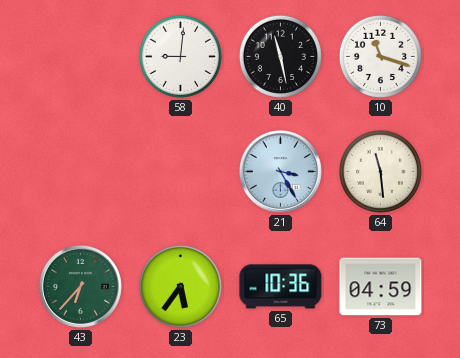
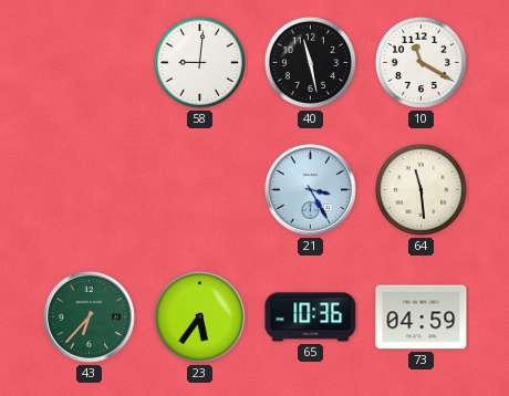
10: 11:18 -> 11:20
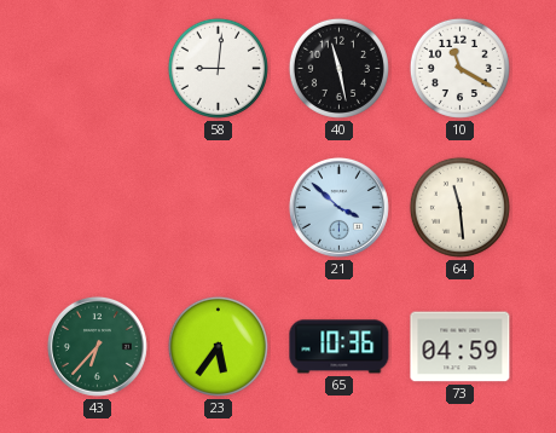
21: 3:25 -> 3:52
